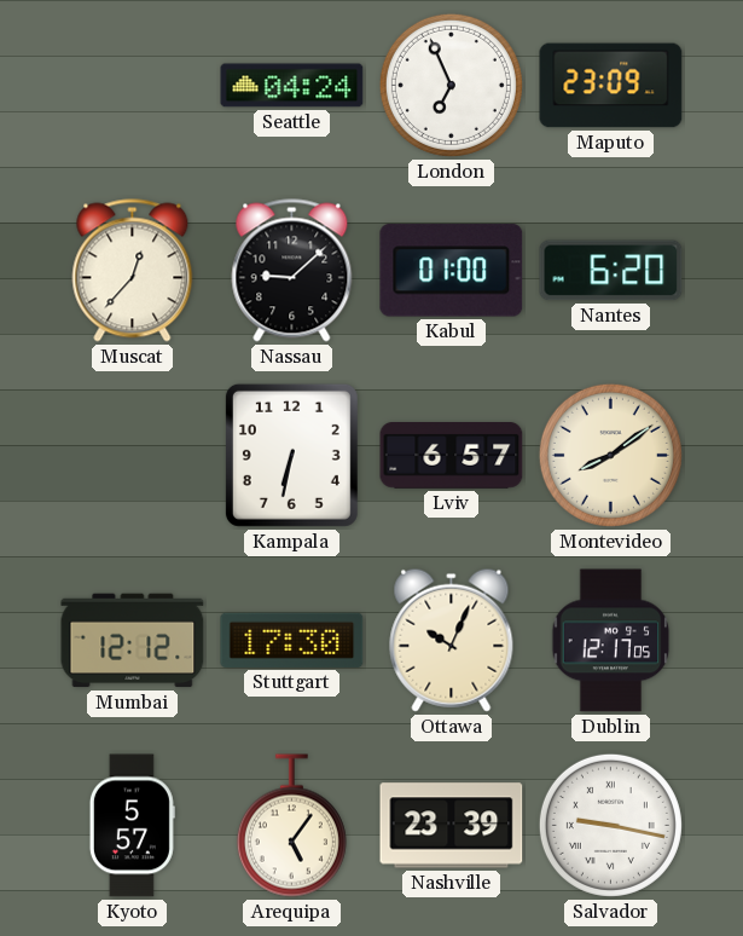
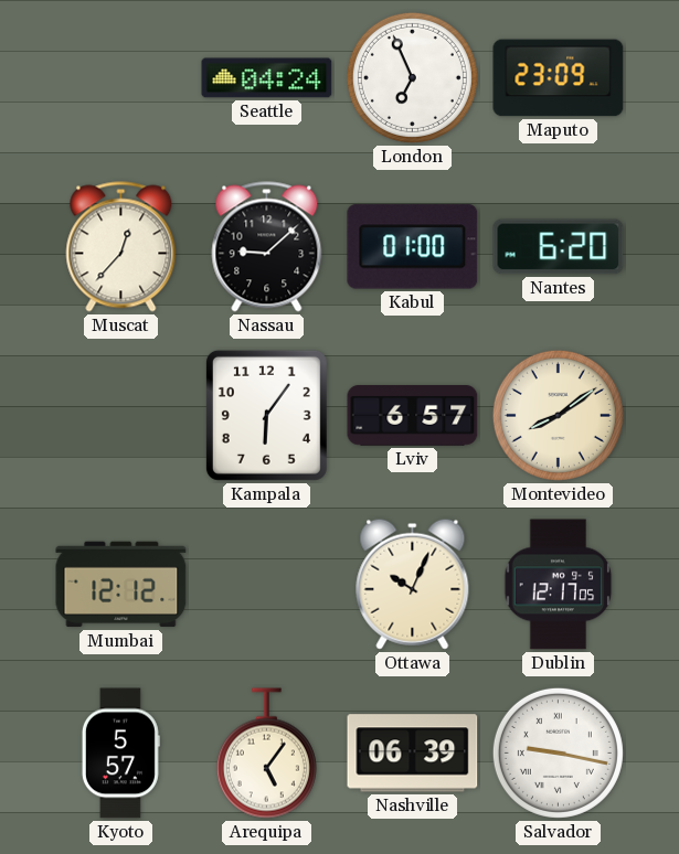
Kampala: 6:32 -> 6:06
Stuttgart: 17:30 -> none
Nashville: 23:39 -> 06:39
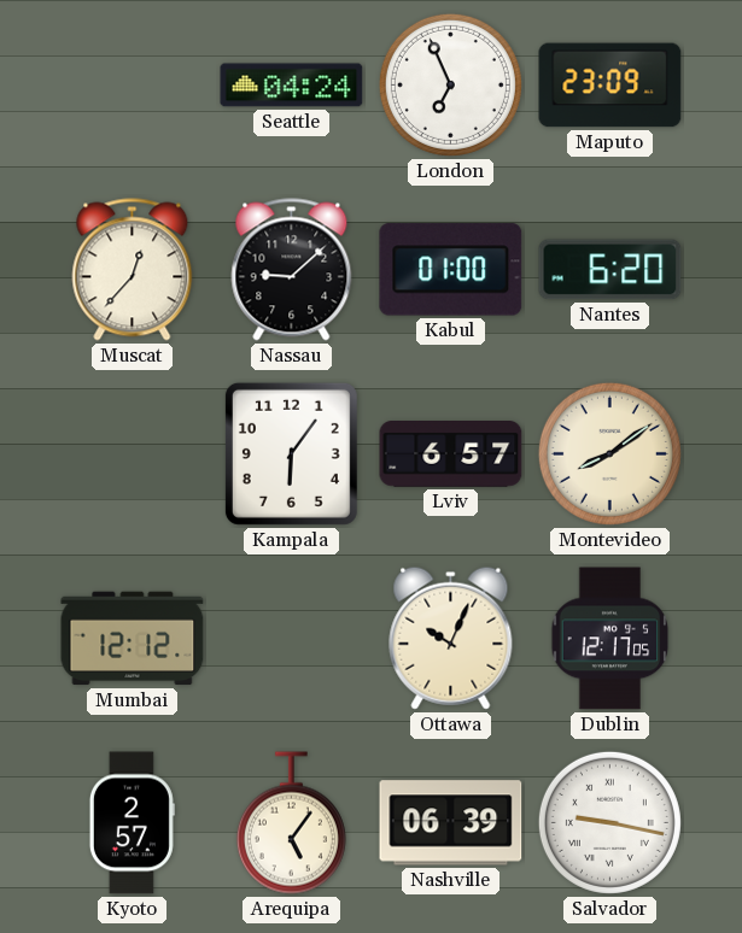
Kyoto: 5:57 -> 2:57
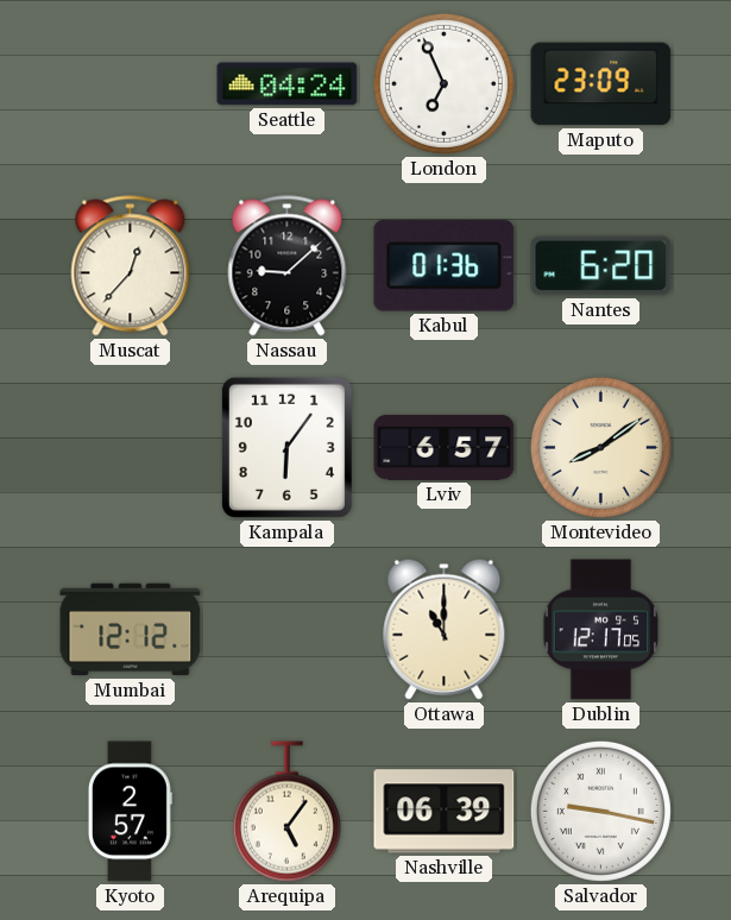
Kabul: 01:00 -> 01:36
Ottawa: 10:04 -> 11:00
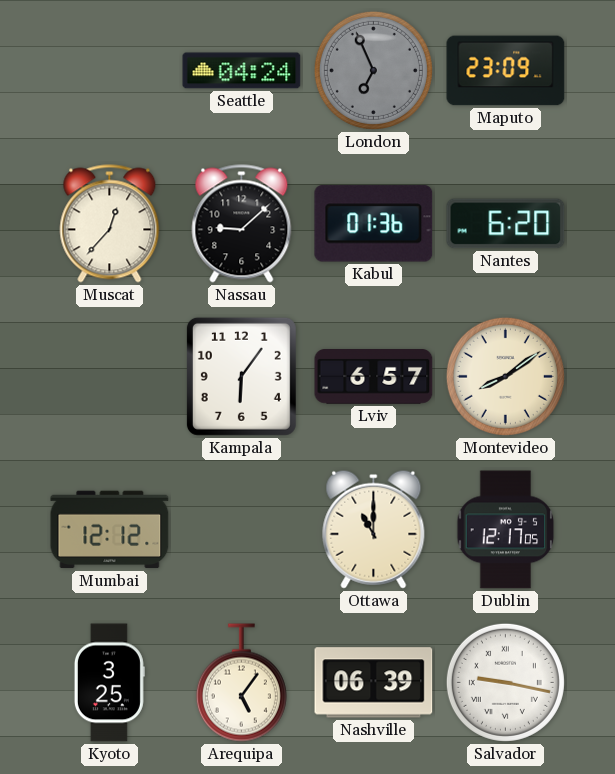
London dial: white -> grey
Kyoto: 2:57 -> 3:25
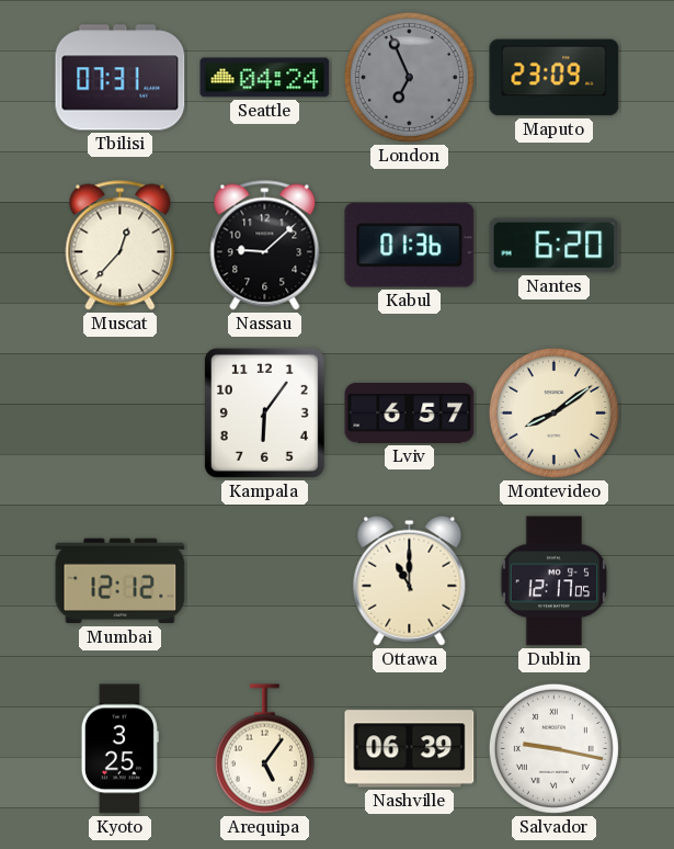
Tbilisi: none -> 07:31
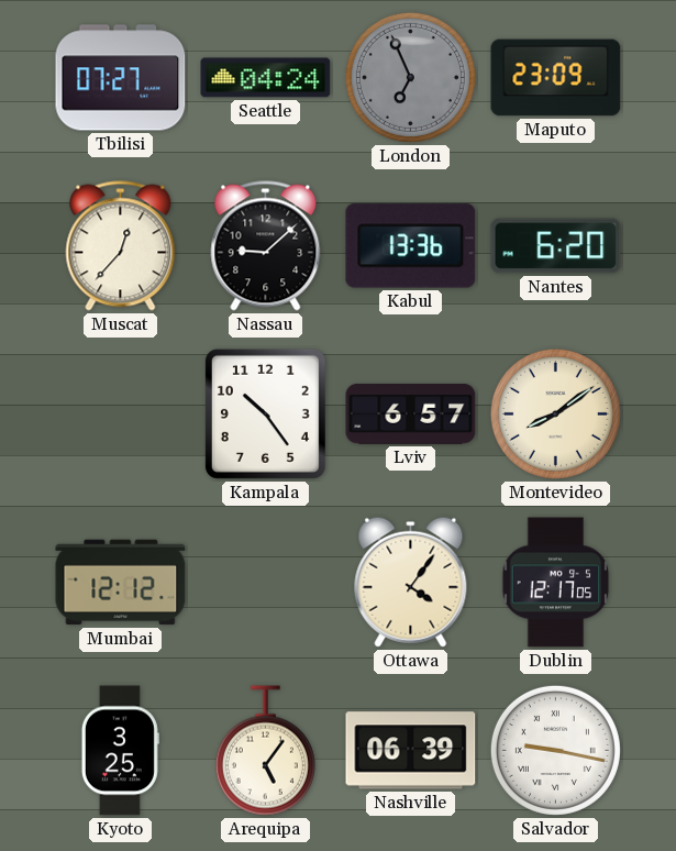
Tbilisi: 07:31 -> 07:27
Kabul: 01:36 -> 13:36
Kampala: 6:06 -> 10:24
Ottawa: 11:00 -> 4:06
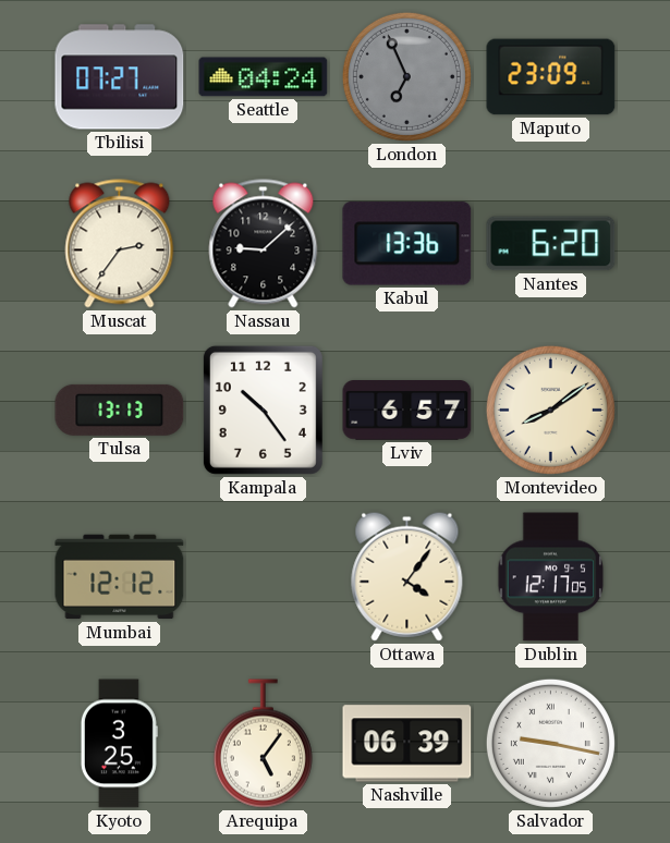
Muscat: 12:37 -> 2:36
Tulsa: none -> 13:13
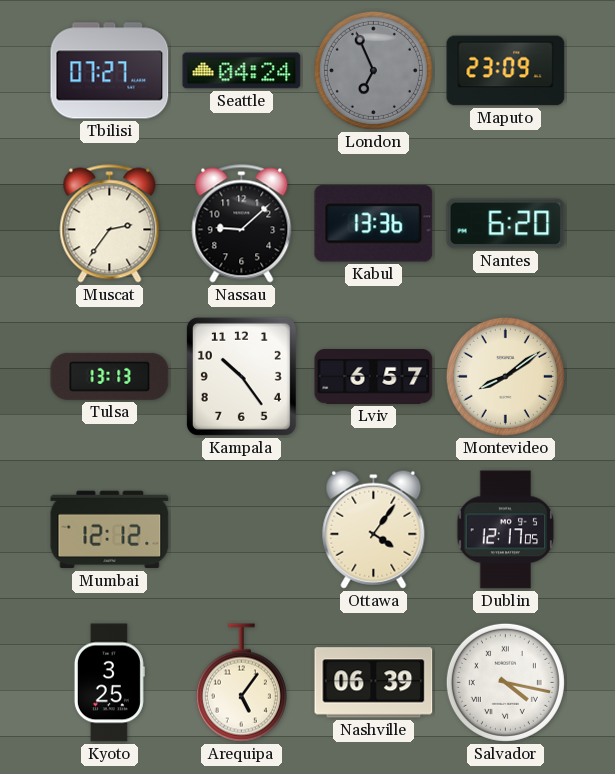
Salvador: 9:17 -> 4:17
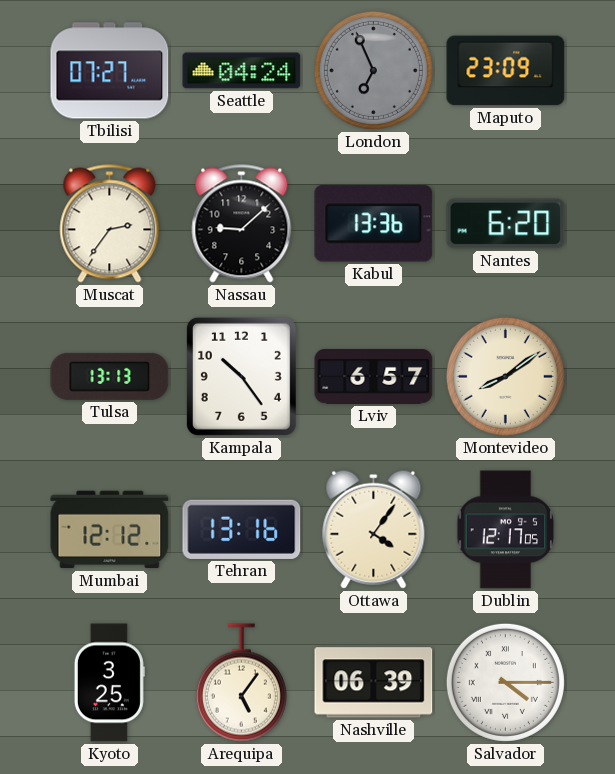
Tehran: none -> 13:16
Salvador: 4:17 -> 4:15
